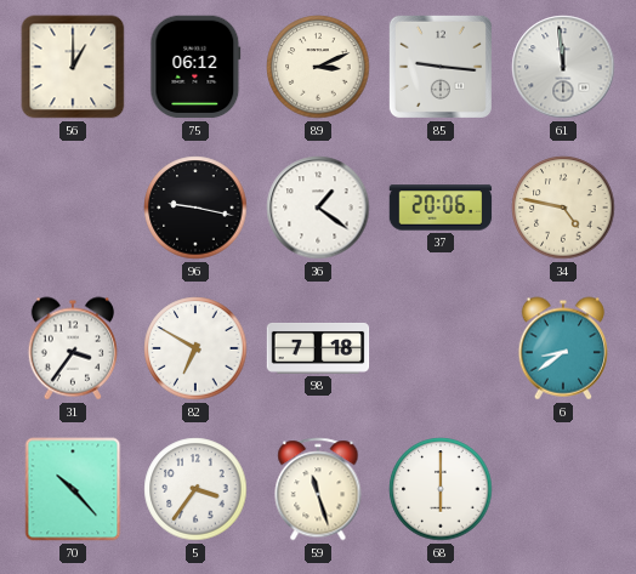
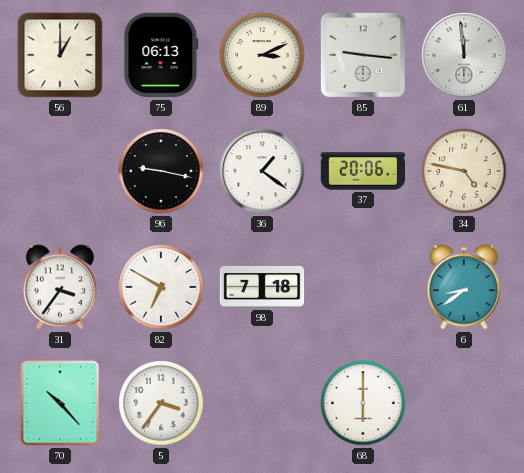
75: 06:12 -> 06:13
59: 11:27 -> none
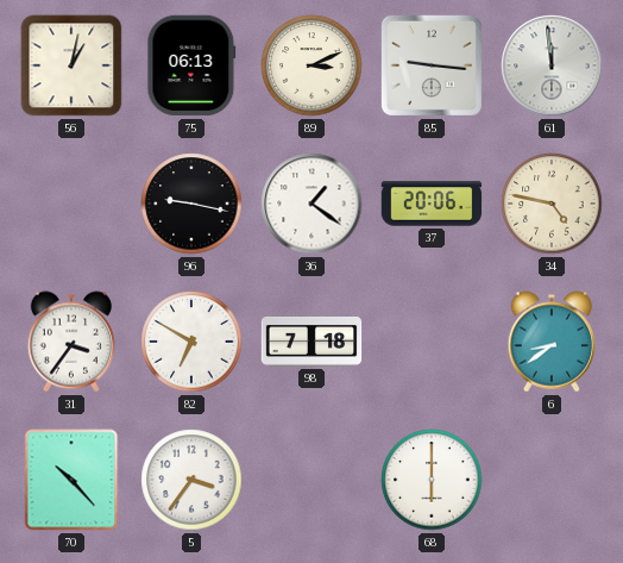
56: 1:00 -> 1:02
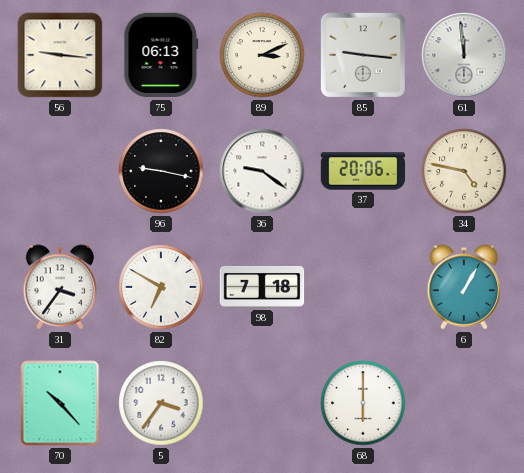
56: 1:02 -> 9:16
36: 1:21 -> 9:21
6: 8:39 -> 1:05
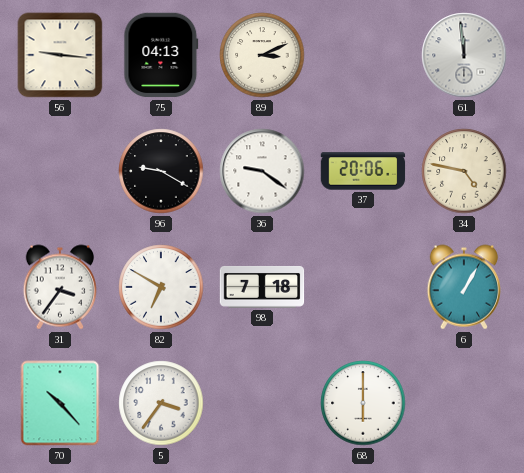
75: 06:13 -> 04:13
85: 9:16 -> none
96: 9:17 -> 9:20
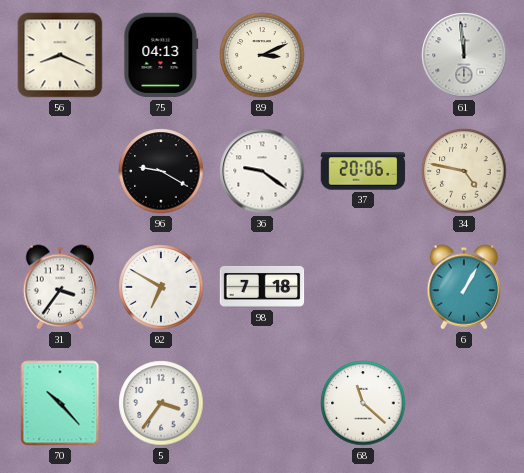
56: 9:16 -> 8:19
68: 6:00 -> 11:22
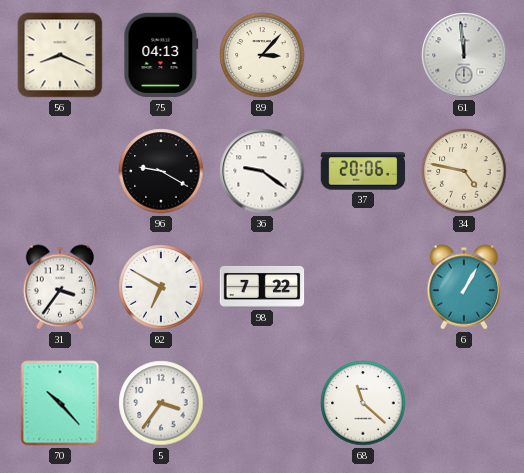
89: 3:11 -> 3:07
98: 7:18 -> 7:22
